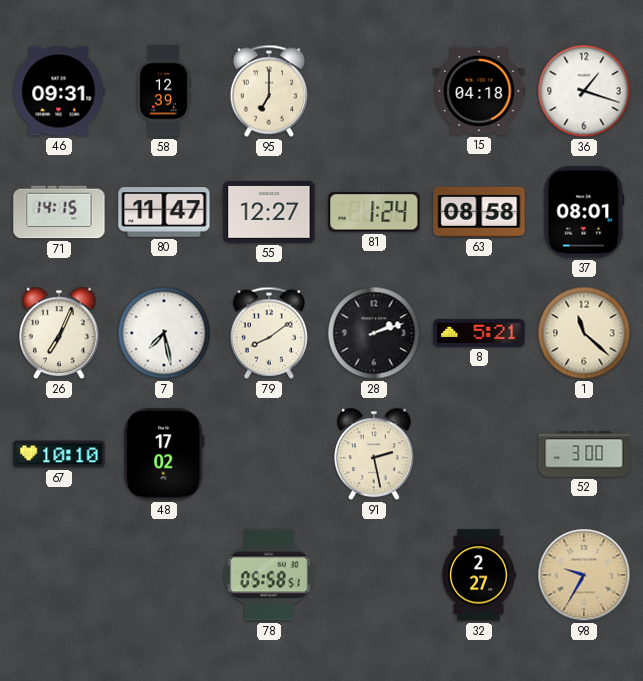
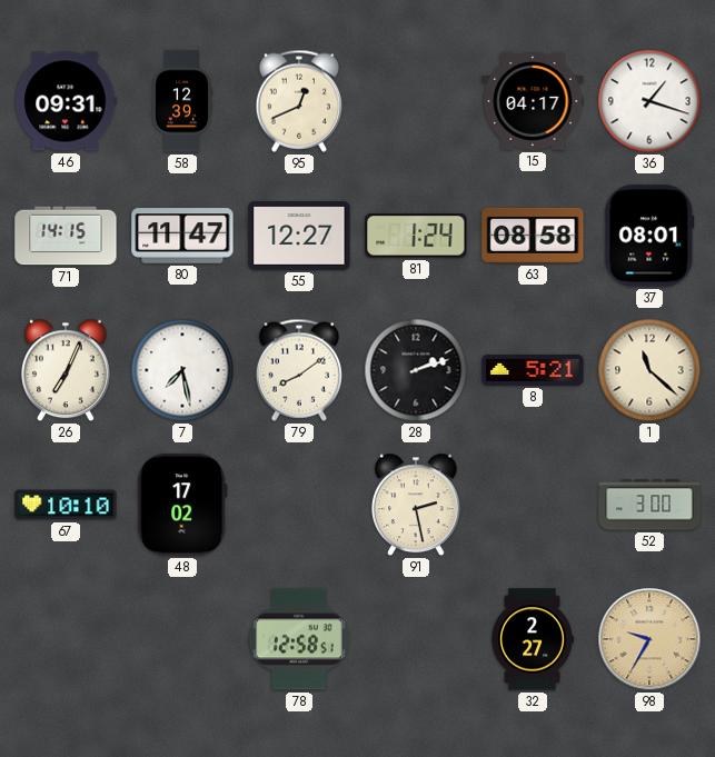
95: 7:00 -> 12:41
15: 04:18 -> 04:17
78: 05:58 -> 12:58
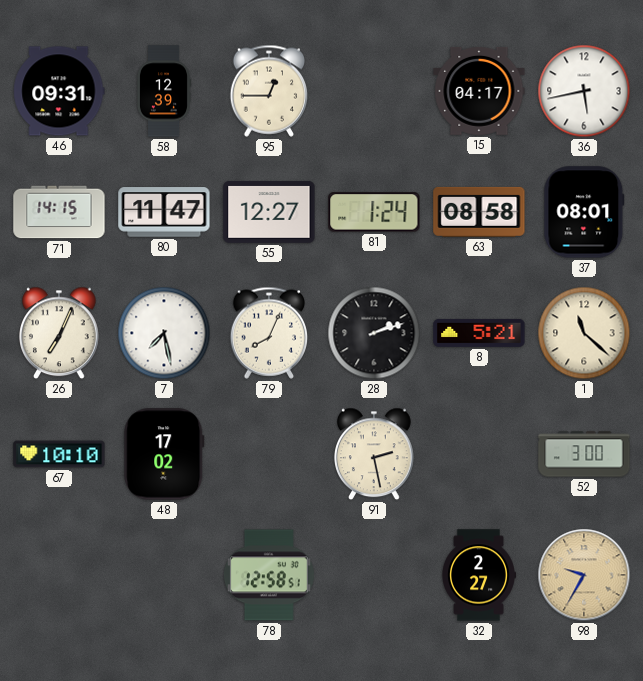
95: 12:41 -> 12:45
36: 1:18 -> 5:43
79: 8:09 -> 8:04
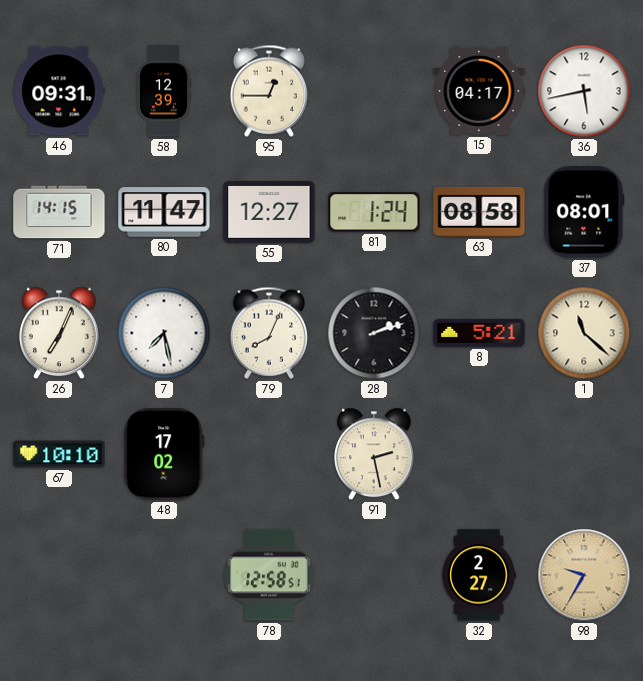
52: 3:00 -> none
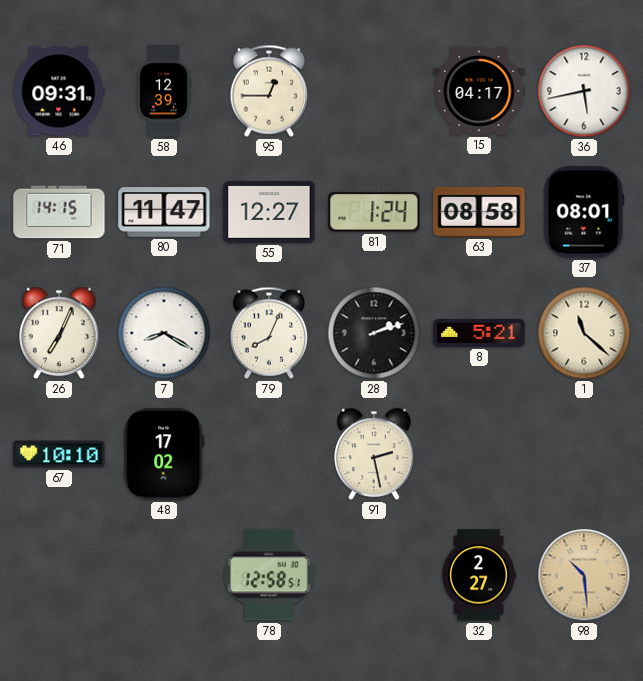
7: 7:28 -> 8:20
98: 9:35 -> 10:29
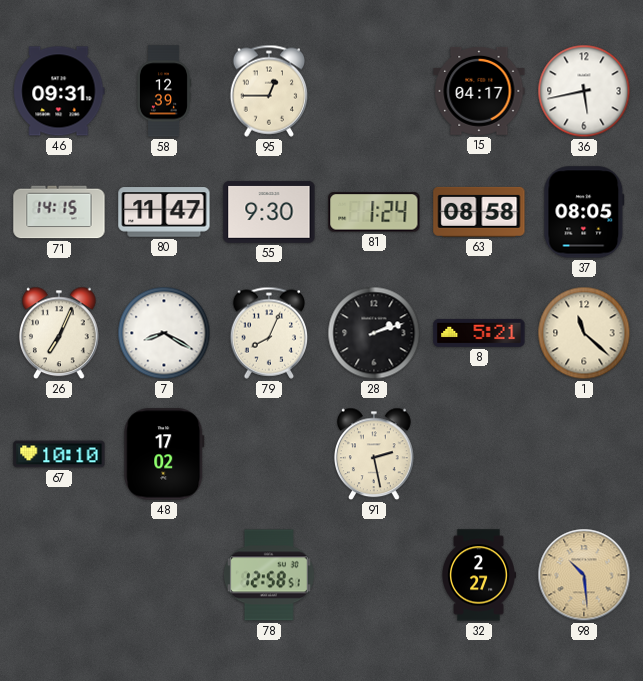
55: 12:27 -> 9:30
37: 08:01 -> 08:05
